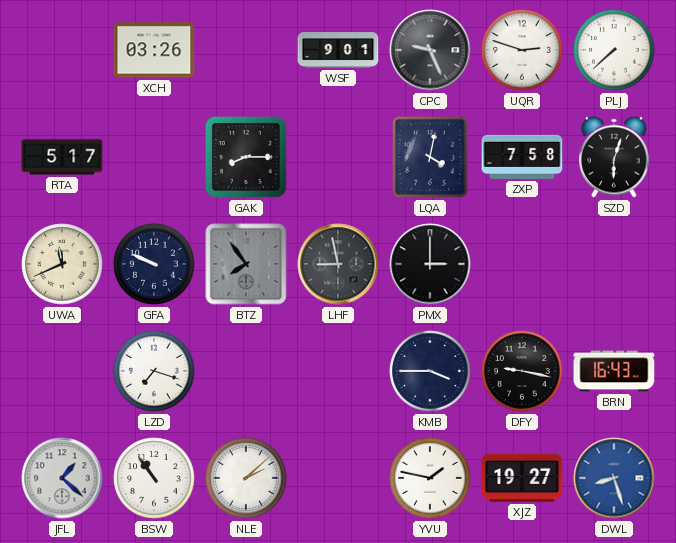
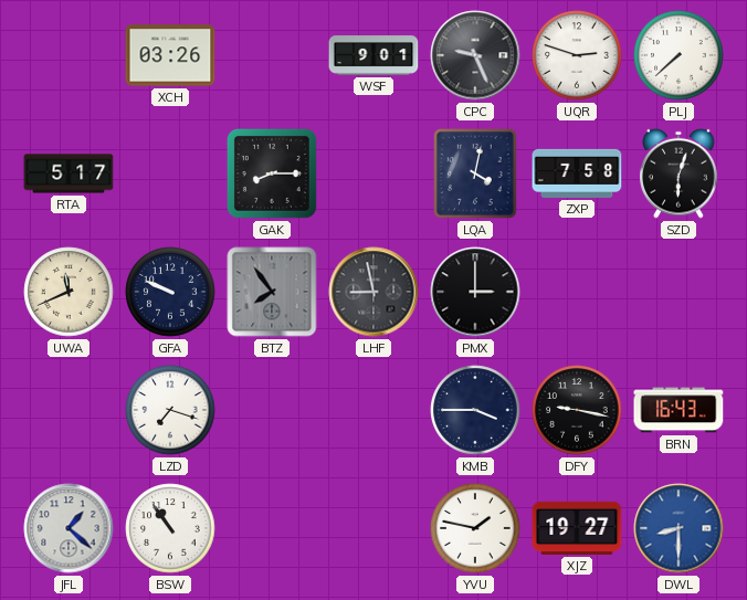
NLE: 2:08 -> none
DWL: 8:27 -> 8:30
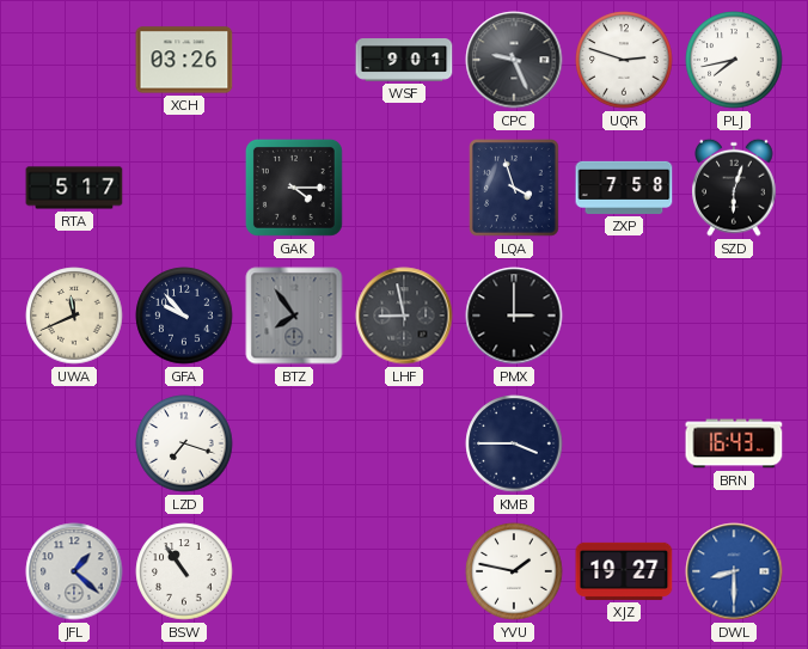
PLJ: 7:38 -> 7:43
GAK: 8:15 -> 4:15
LQA: 4:02 -> 3:57
GFA: 9:49 -> 9:53
DFY: 9:17 -> none
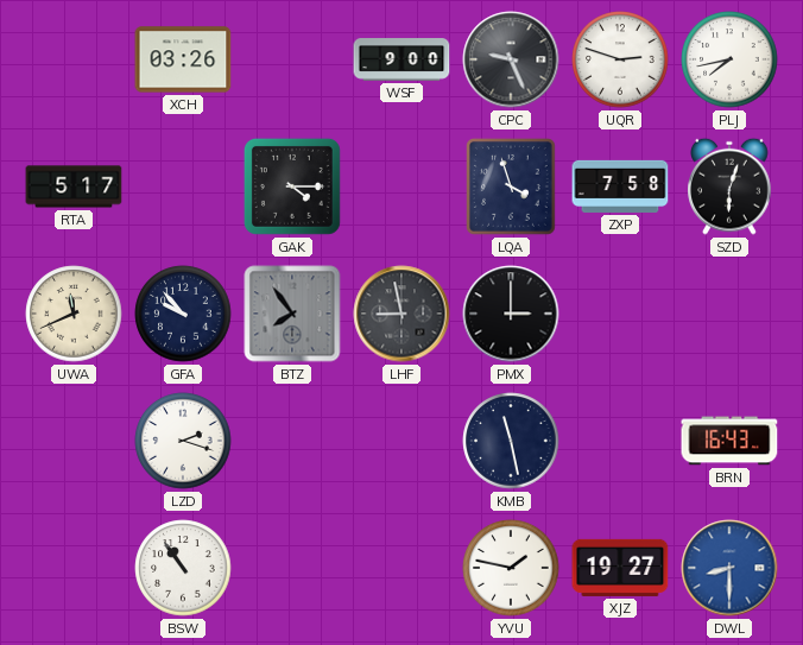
WSF: 9:01 -> 9:00
LZD: 7:18 -> 2:18
KMB: 3:45 -> 11:28
JFL: 1:22 -> none
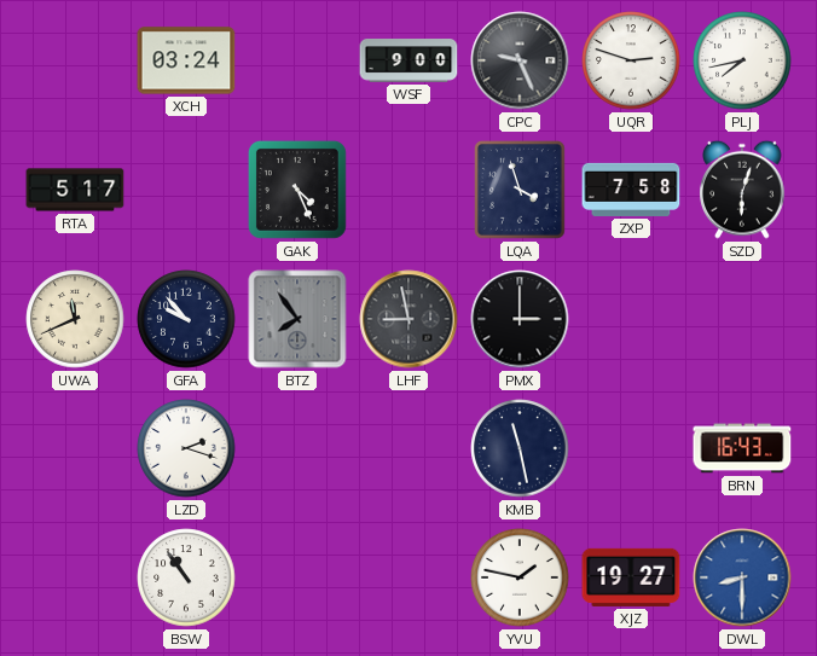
XCH: 03:26 -> 03:24
GAK: 4:15 -> 4:26
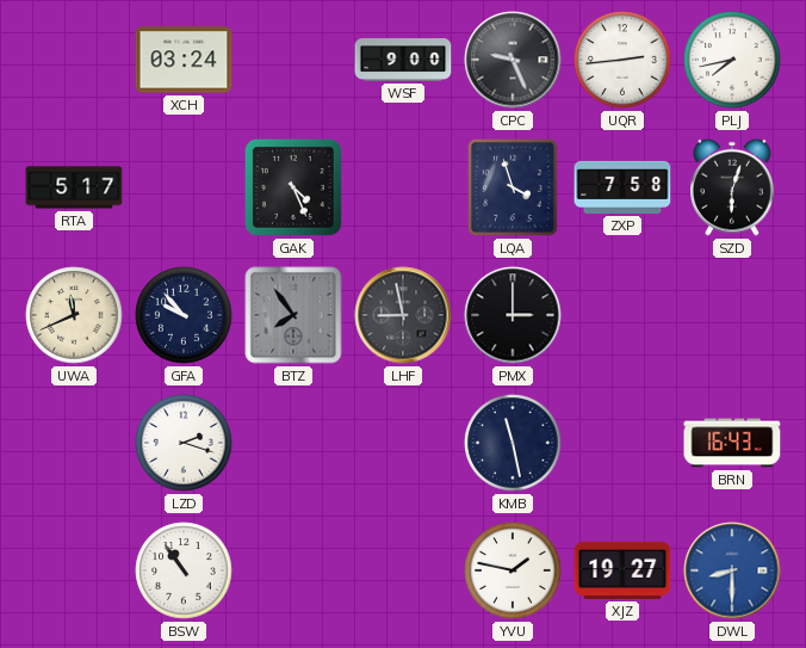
UQR: 2:48 -> 2:44
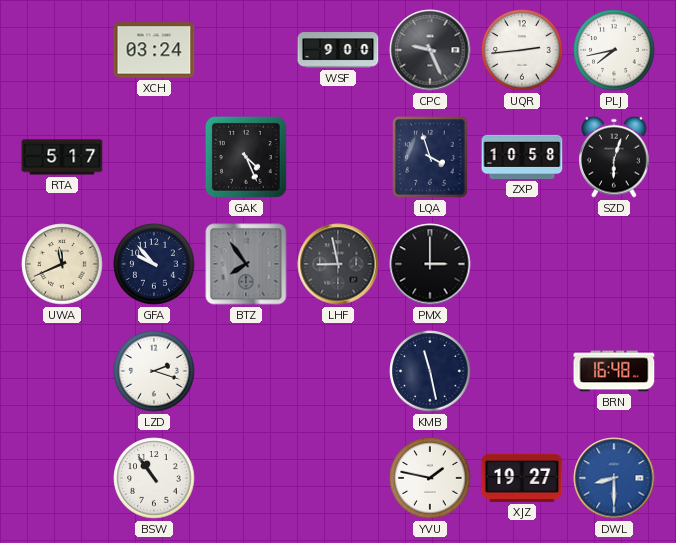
ZXP: 7:58 -> 10:58
BRN: 16:43 -> 16:48
